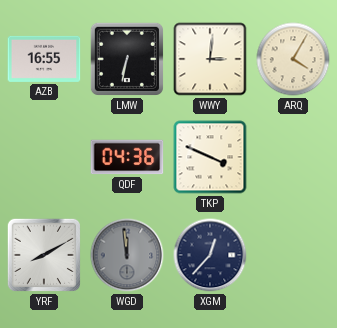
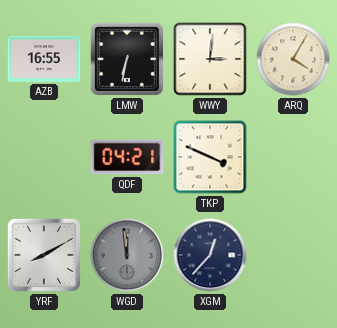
QDF: 04:36 -> 04:21
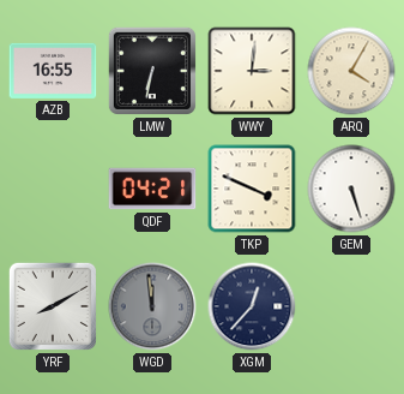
GEM: none -> 5:27
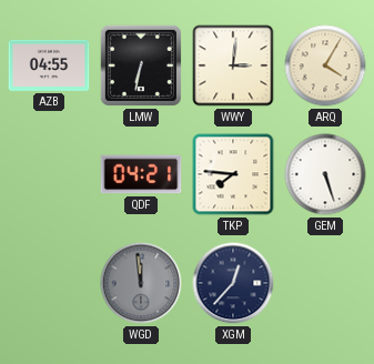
AZB: 16:55 -> 04:55
TKP: 3:49 -> 7:46
YRF: 8:10 -> none
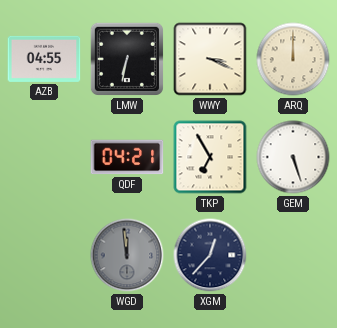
WWY: 3:01 -> 3:19
ARQ: 4:05 -> 12:00
TKP: 7:46 -> 6:55
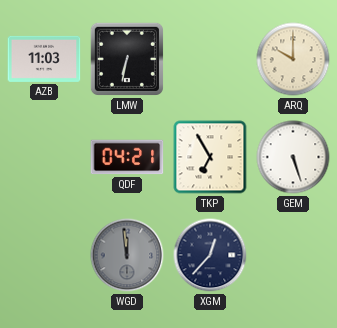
AZB: 04:55 -> 11:03
WWY: 3:19 -> none
ARQ: 12:00 -> 10:00
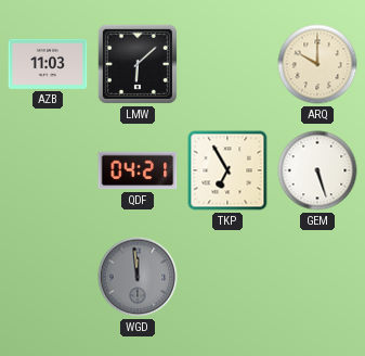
LMW: 6:32 -> 6:08
XGM: 12:37 -> none
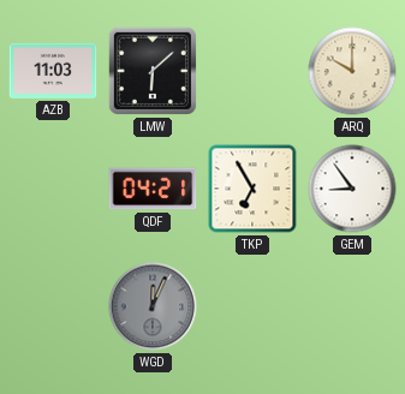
GEM: 5:27 -> 8:54
WGD: 11:59 -> 12:04
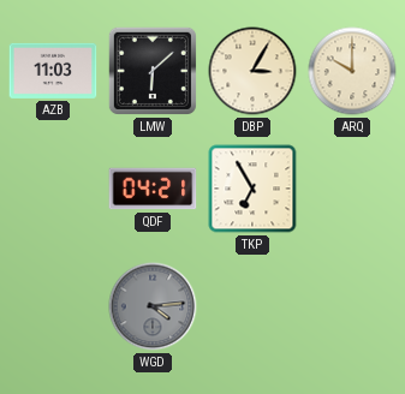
DBP: none -> 3:05
GEM: 8:54 -> none
WGD: 12:04 -> 4:14
